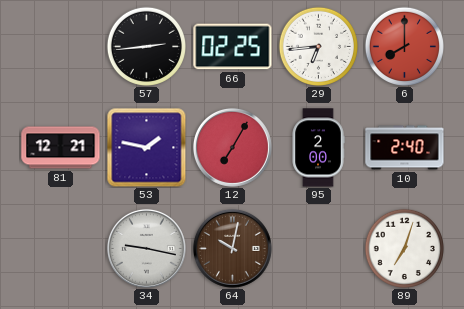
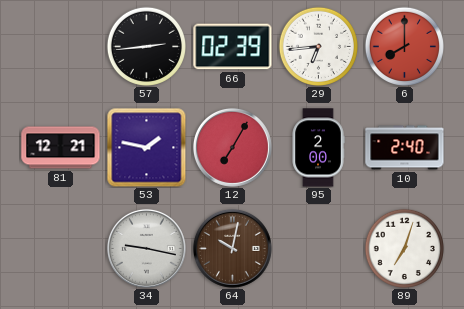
66: 02:25 -> 02:39
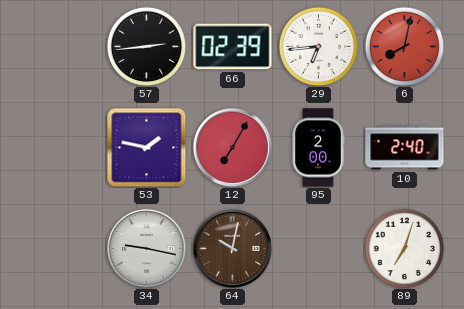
6: 8:00 -> 8:02
81: 12:21 -> none
